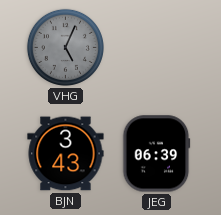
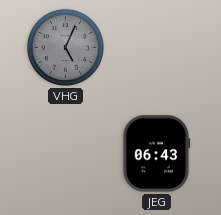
BJN: 3:43 -> none
JEG: 06:39 -> 06:43
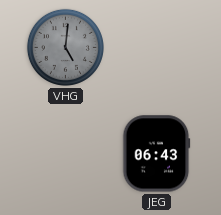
VHG: 5:04 -> 5:01
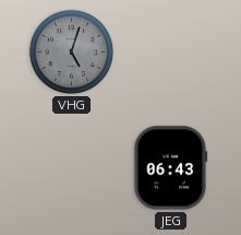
VHG: 5:01 -> 5:03
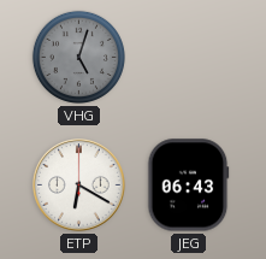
ETP: none -> 6:20
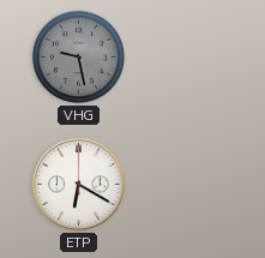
VHG: 5:03 -> 9:28
JEG: 06:43 -> none
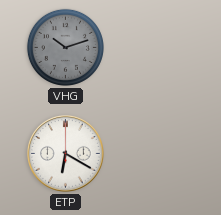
VHG: 9:28 -> 10:12
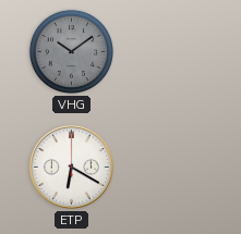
VHG: 10:12 -> 10:09
